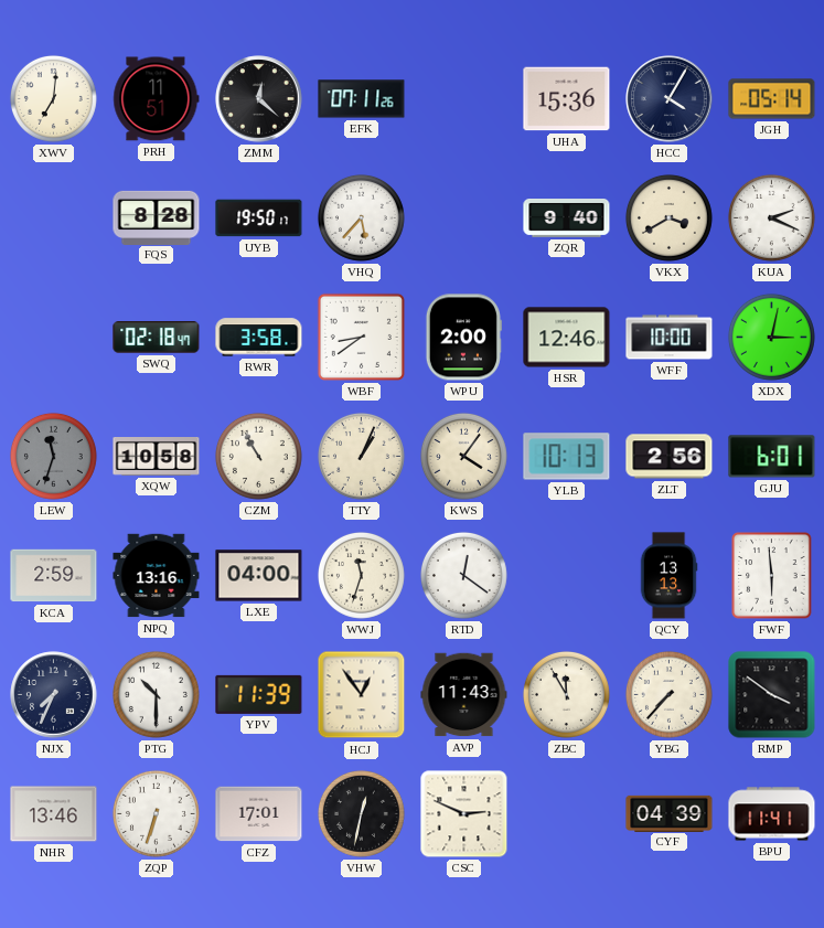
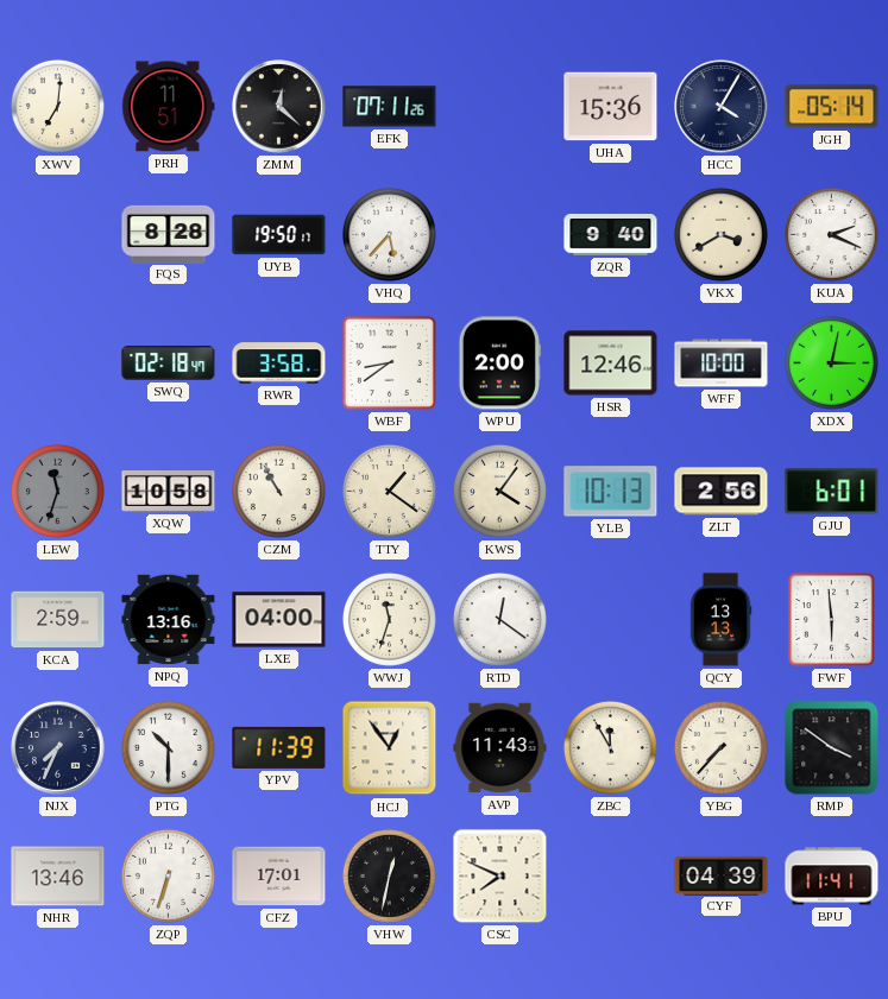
TTY: 1:04 -> 1:21
CSC: 2:49 -> 7:49
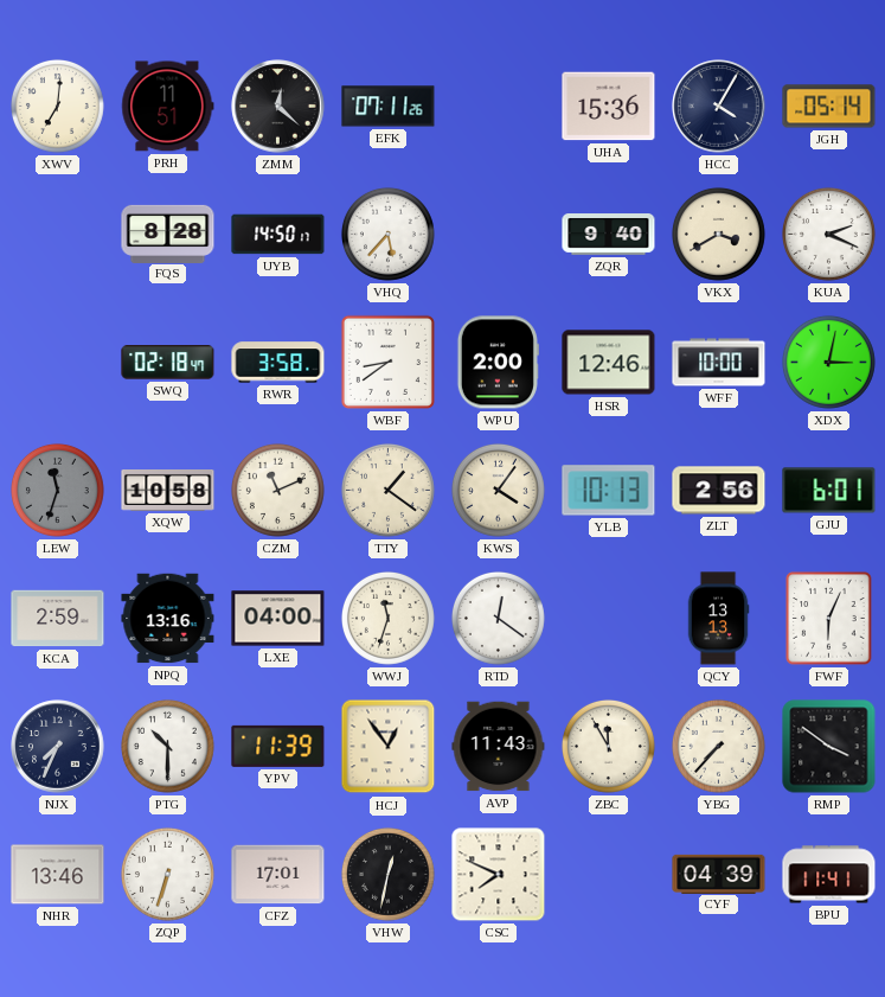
UYB: 19:50 -> 14:50
CZM: 10:55 -> 11:11
FWF: 5:59 -> 6:04
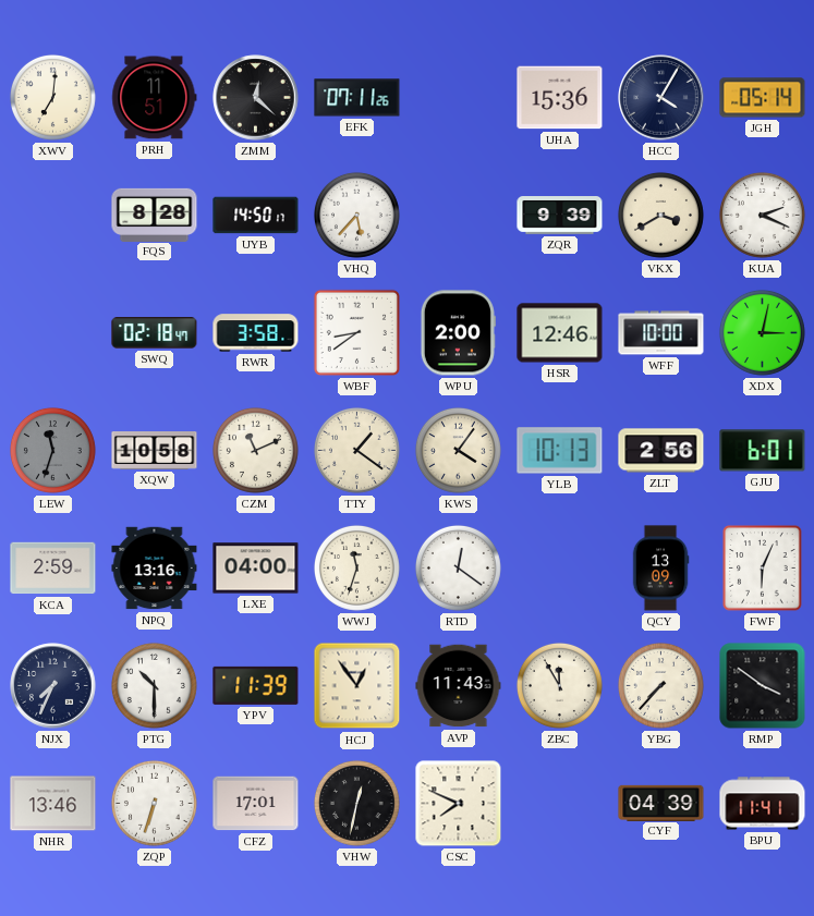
ZQR: 9:40 -> 9:39
QCY: 13:13 -> 13:09
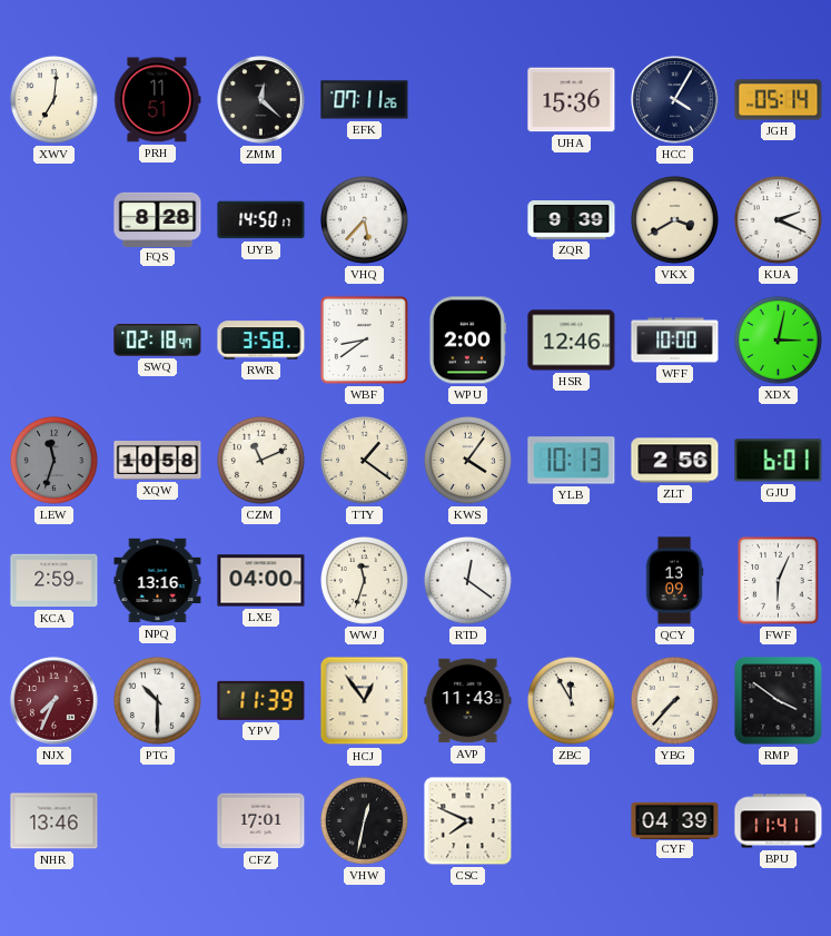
NJX dial: navy -> burgundy
ZQP: 6:33 -> none
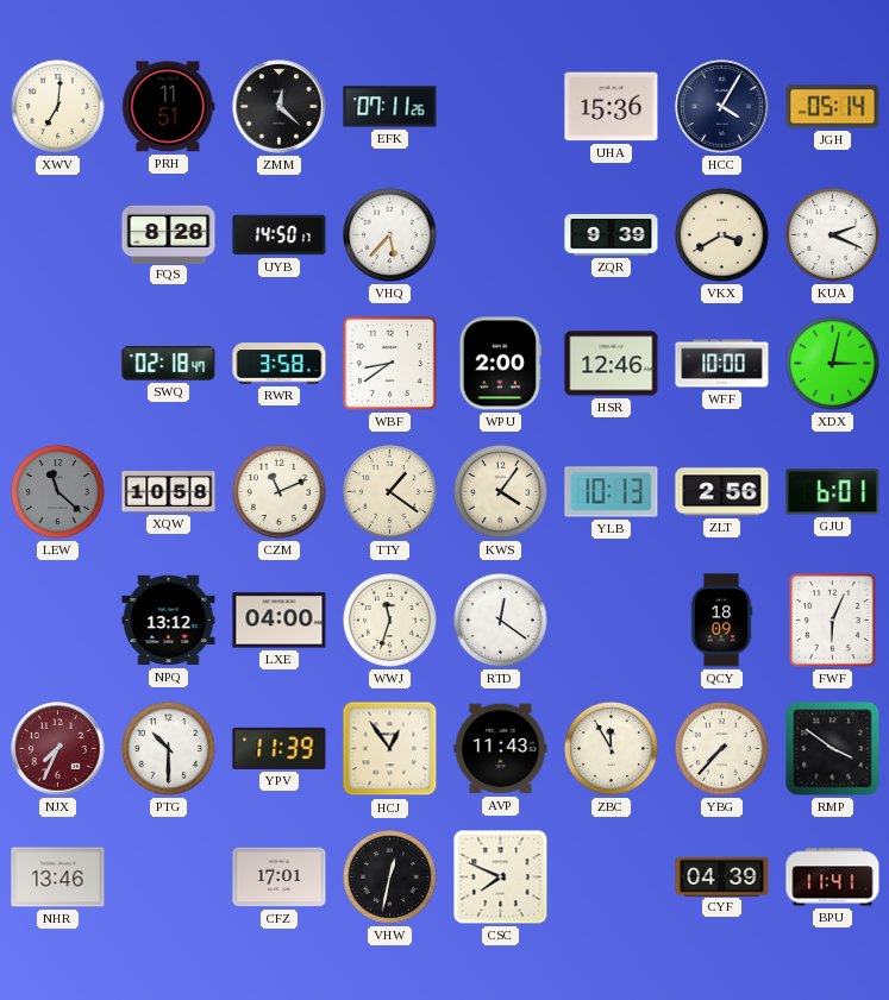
LEW: 11:33 -> 11:22
KCA: 2:59 -> none
NPQ: 13:16 -> 13:12
QCY: 13:09 -> 18:09
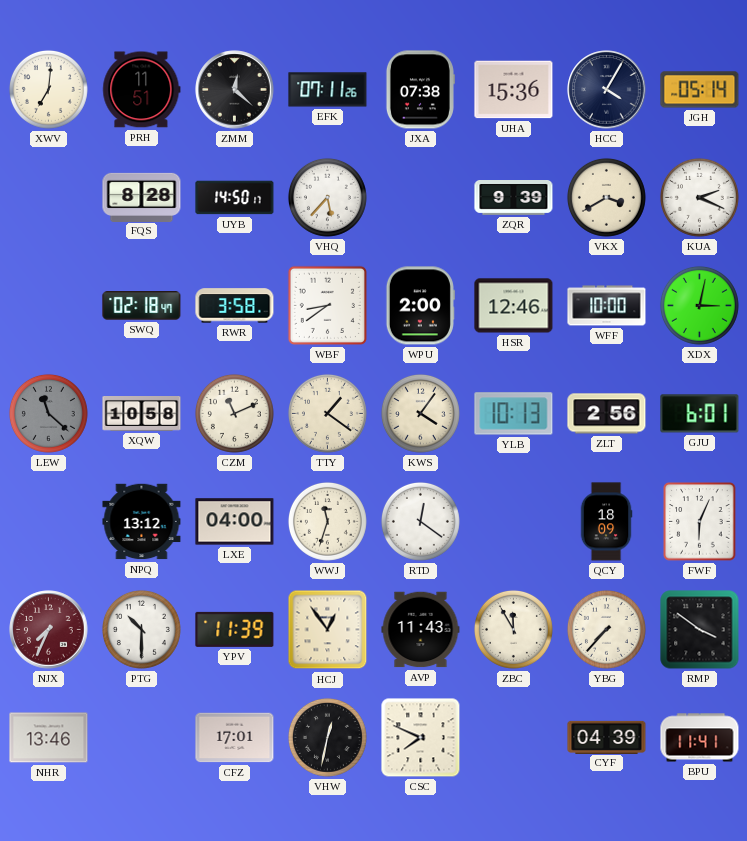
JXA: none -> 07:38
